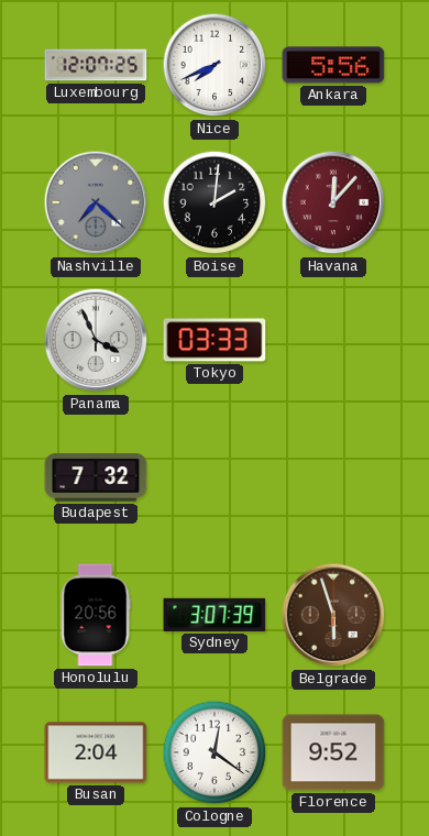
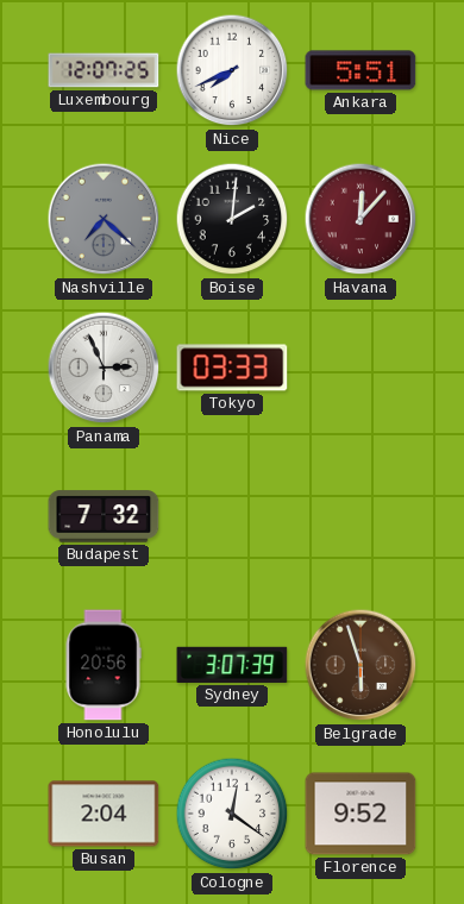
Ankara: 5:56 -> 5:51
Panama: 3:56 -> 2:56
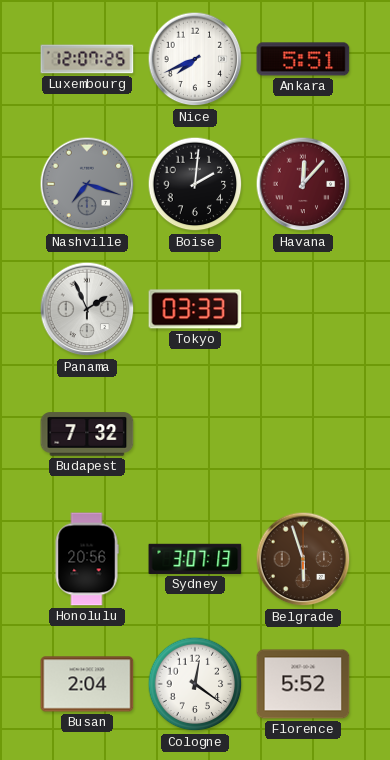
Nashville: 7:22 -> 7:18
Panama: 2:56 -> 1:56
Sydney: 3:07:39 -> 3:07:13
Florence: 9:52 -> 5:52
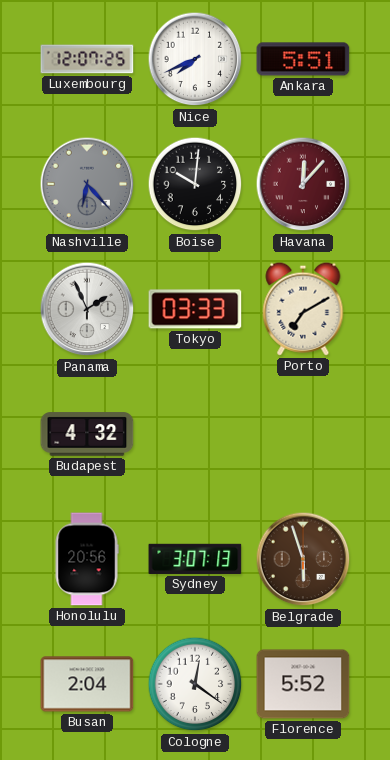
Nashville: 7:18 -> 6:23
Boise: 2:01 -> 10:01
Porto: none -> 7:10
Budapest: 7:32 -> 4:32
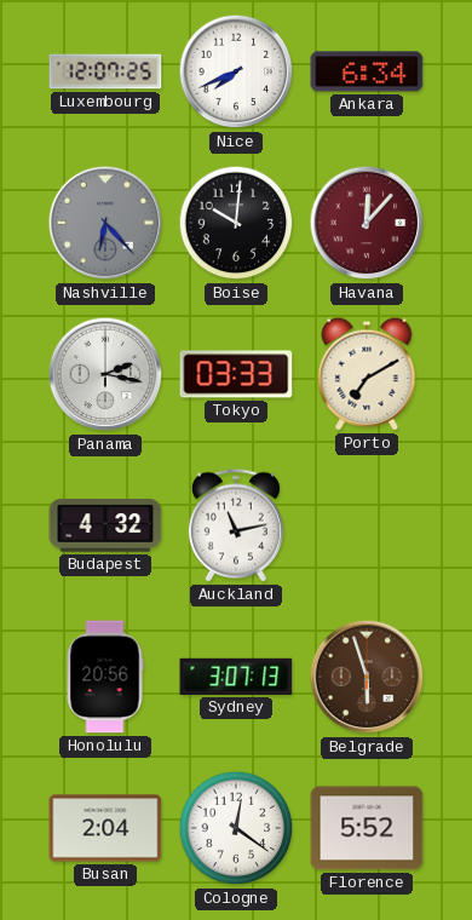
Ankara: 5:51 -> 6:34
Panama: 1:56 -> 2:17
Auckland: none -> 11:13
